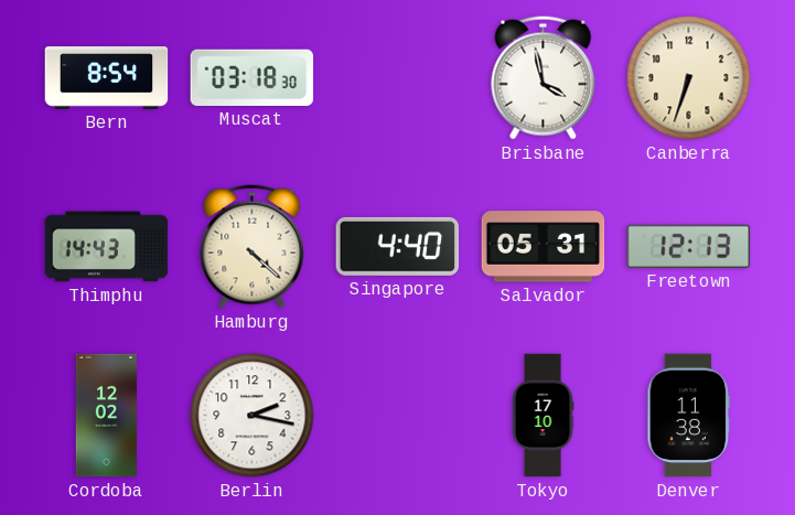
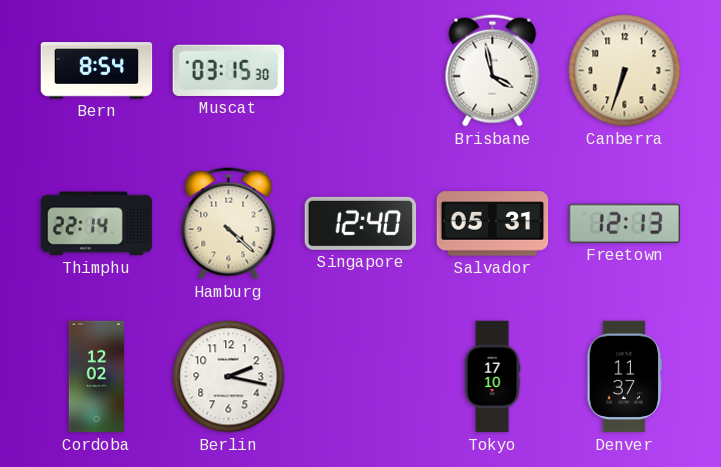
Muscat: 03:18 -> 03:15
Thimphu: 14:43 -> 22:14
Singapore: 4:40 -> 12:40
Denver: 11:38 -> 11:37
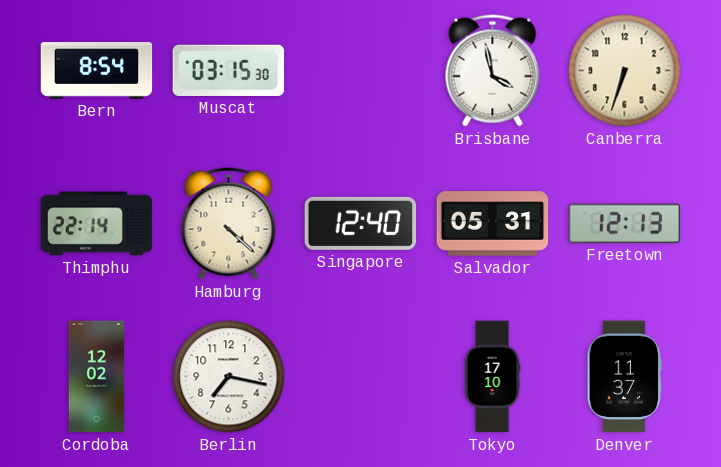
Berlin: 2:17 -> 7:17
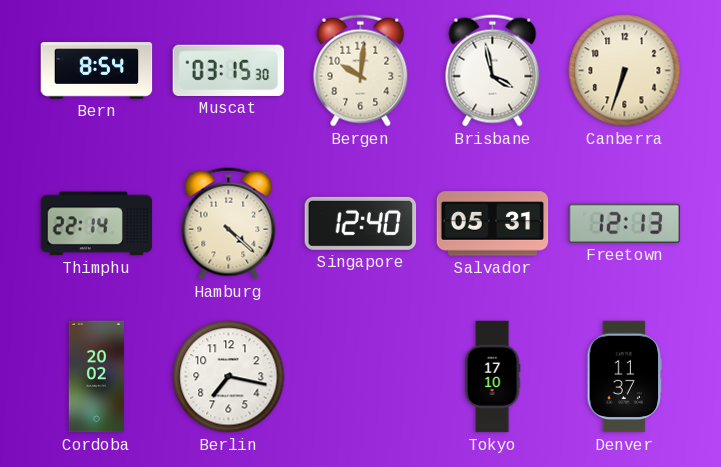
Bergen: none -> 10:01
Cordoba: 12:02 -> 20:02
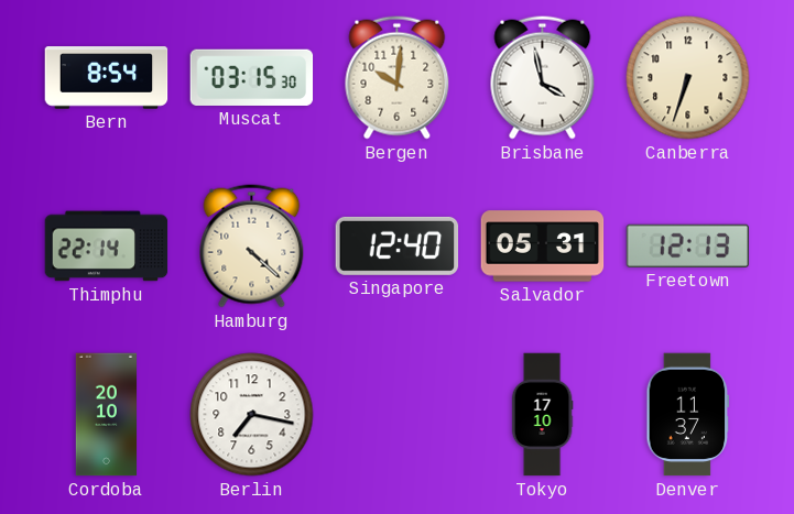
Cordoba: 20:02 -> 20:10
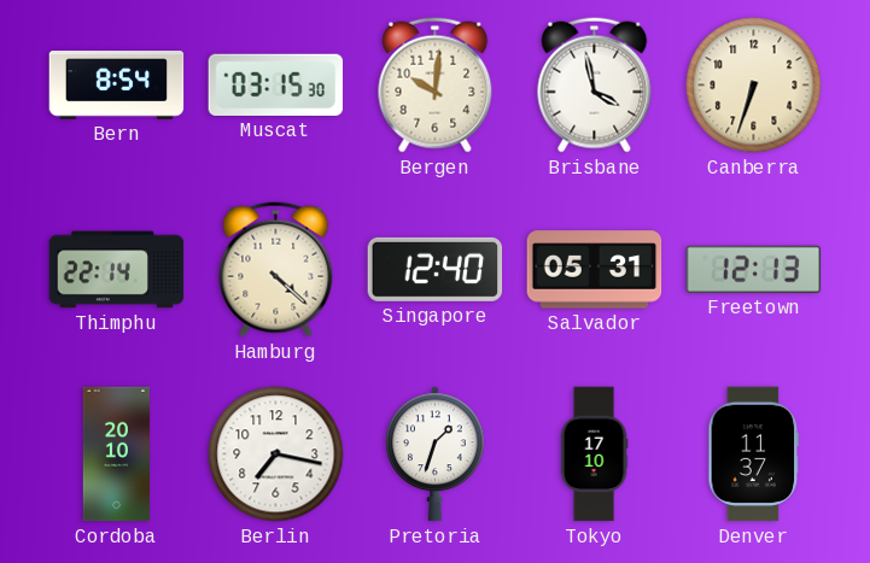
Pretoria: none -> 1:33
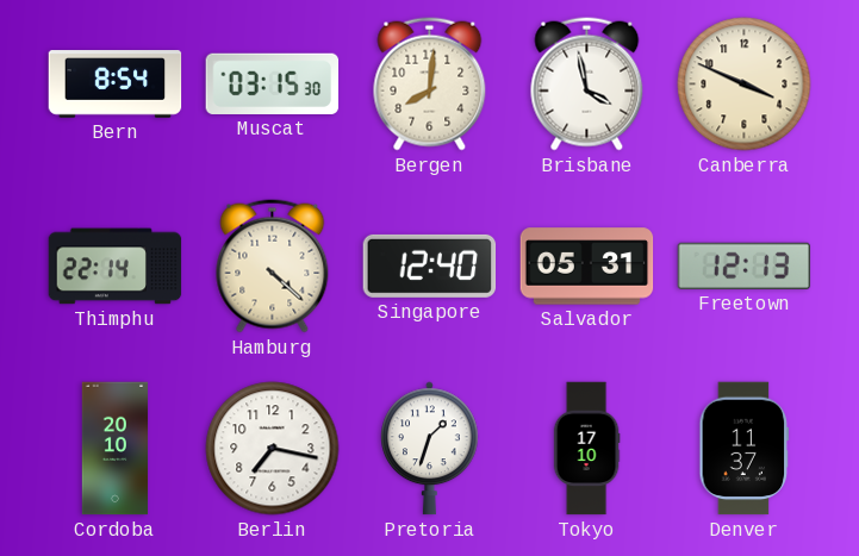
Bergen: 10:01 -> 8:01
Canberra: 6:33 -> 3:49
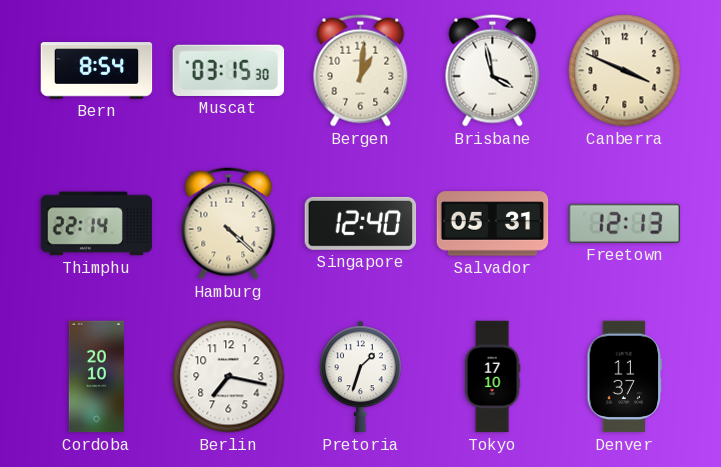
Bergen: 8:01 -> 1:01
